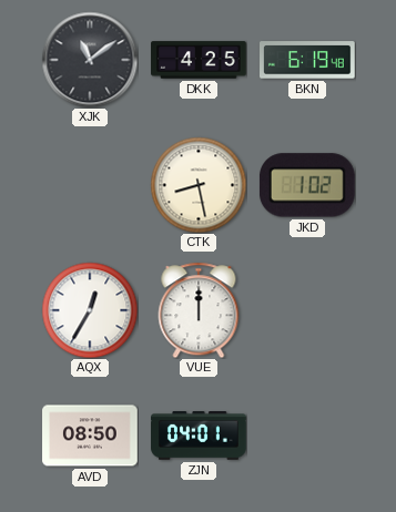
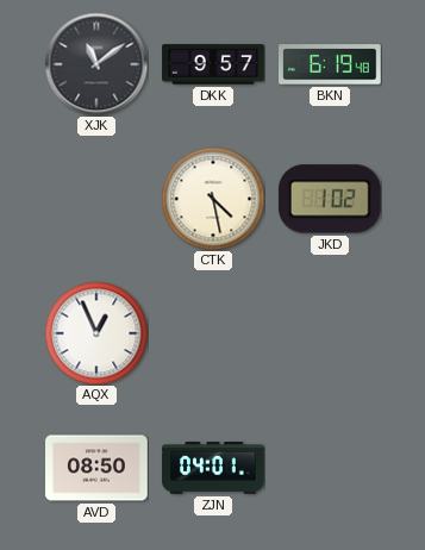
DKK: 4:25 -> 9:57
CTK: 8:28 -> 4:28
AQX: 12:35 -> 12:56
VUE: 12:00 -> none
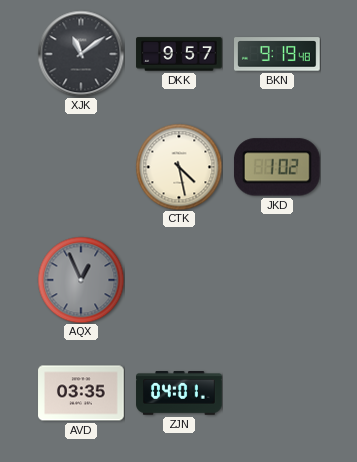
BKN: 6:19 -> 9:19
AQX dial: white -> grey
AVD: 08:50 -> 03:35
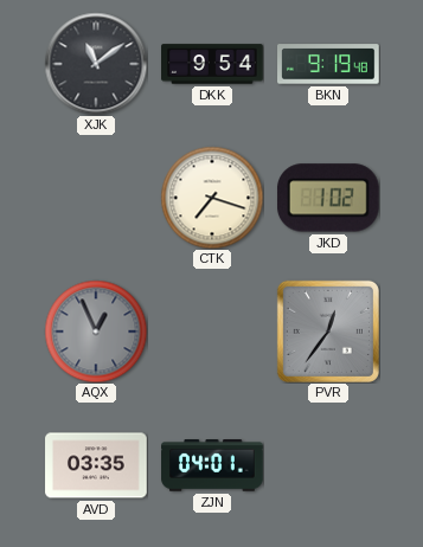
DKK: 9:57 -> 9:54
CTK: 4:28 -> 7:18
PVR: none -> 12:36
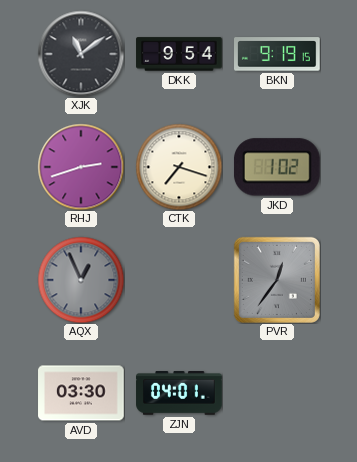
BKN: 9:19:48 -> 9:19:15
RHJ: none -> 2:42
AVD: 03:35 -> 03:30
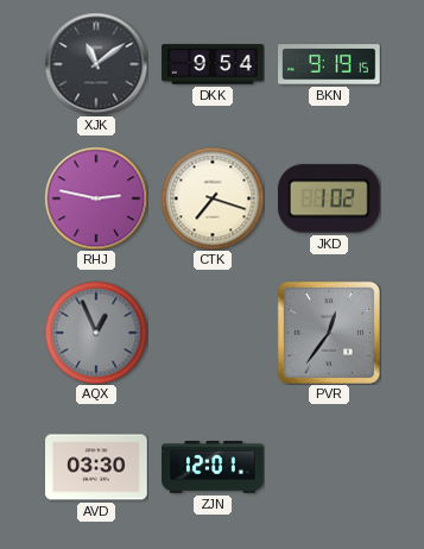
RHJ: 2:42 -> 2:47
ZJN: 04:01 -> 12:01
